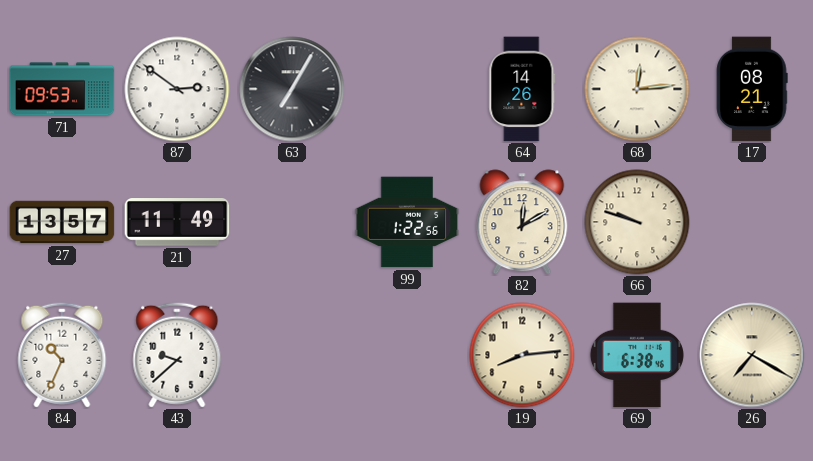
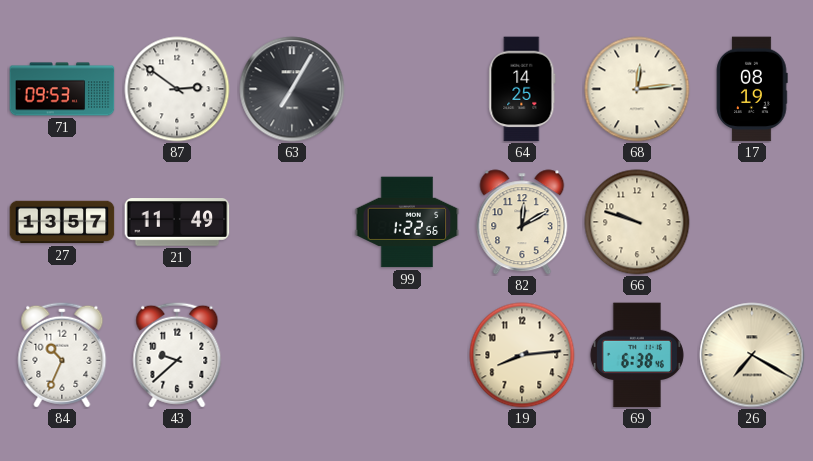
64: 14:26 -> 14:25
17: 08:21 -> 08:19
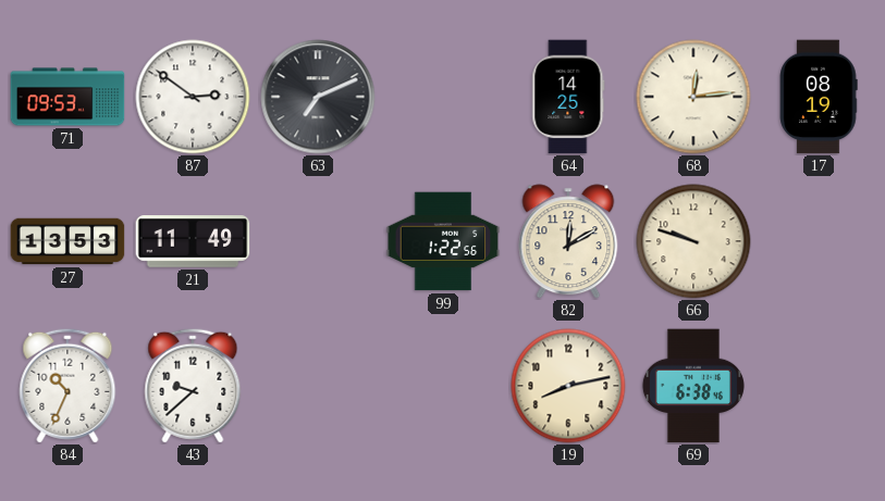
63: 7:05 -> 7:11
27: 13:57 -> 13:53
19: 8:14 -> 8:13
26: 7:20 -> none
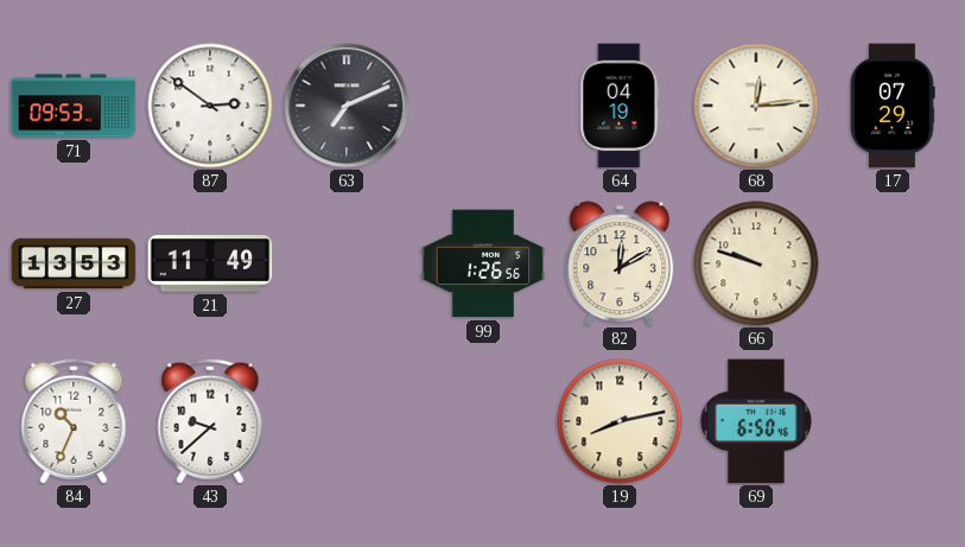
64: 14:25 -> 04:19
17: 08:19 -> 07:29
99: 1:22 -> 1:26
69: 6:38 -> 6:50
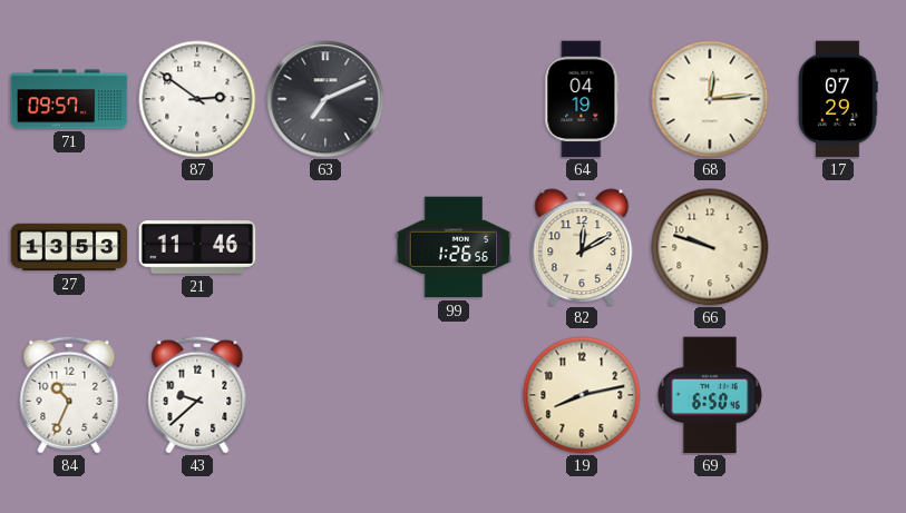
71: 09:53 -> 09:57
21: 11:49 -> 11:46
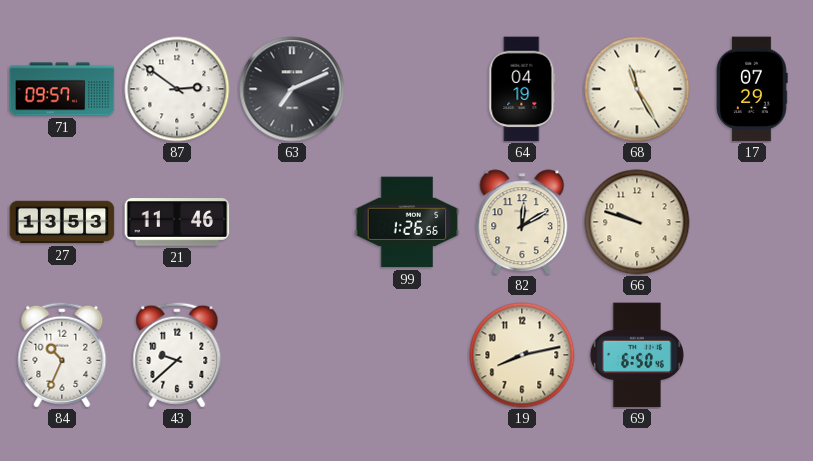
68: 12:14 -> 11:25
